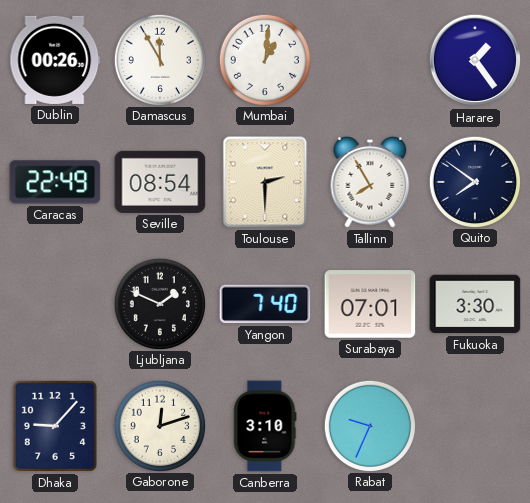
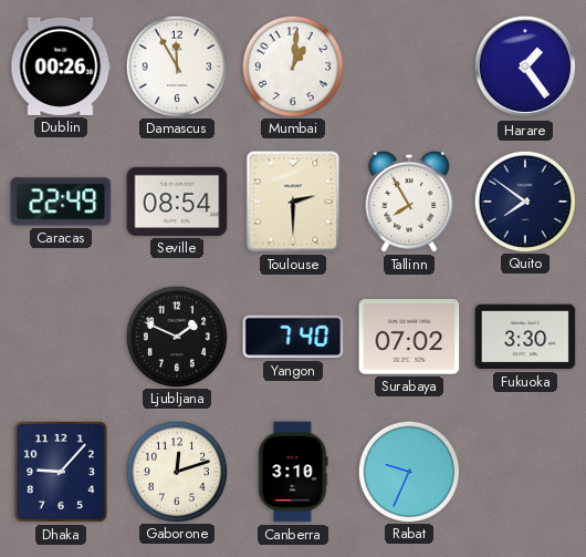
Surabaya: 07:01 -> 07:02
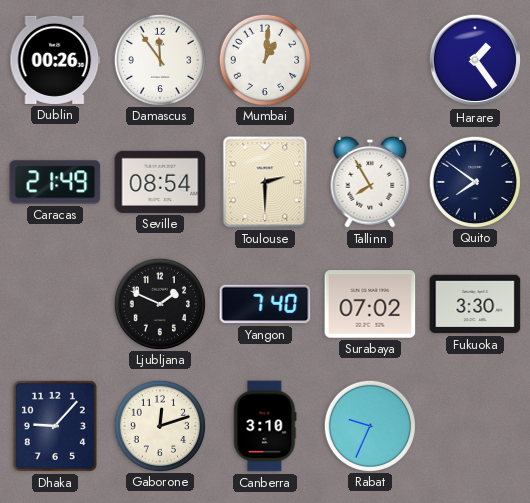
Damascus: 11:55 -> 11:54
Caracas: 22:49 -> 21:49
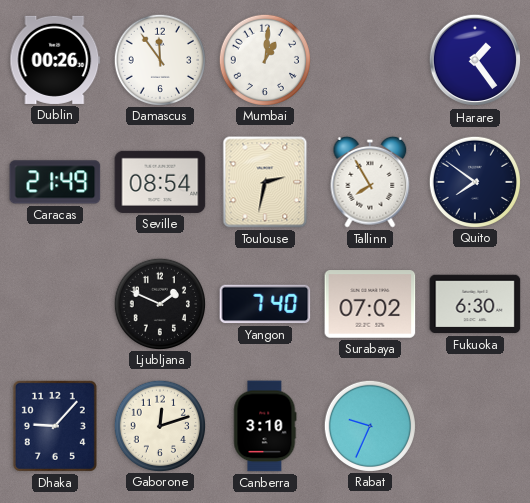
Toulouse: 2:30 -> 2:32
Fukuoka: 3:30 -> 6:30
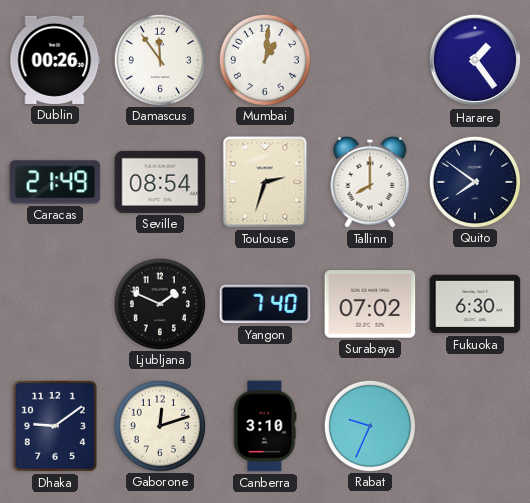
Toulouse: 2:32 -> 2:33
Tallinn: 7:55 -> 8:00
Dhaka: 9:07 -> 9:09
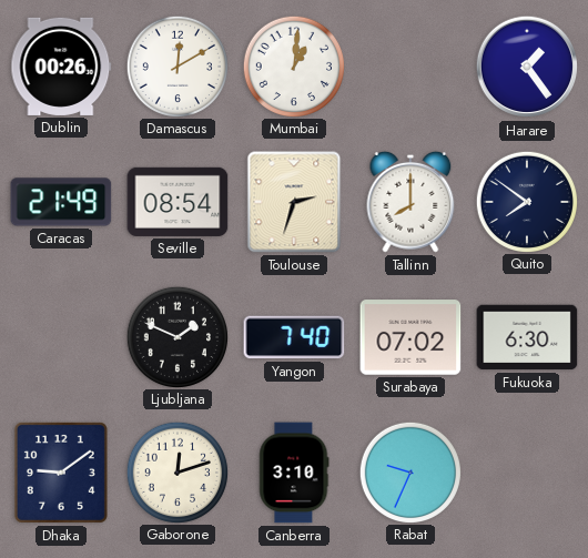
Damascus: 11:54 -> 12:10
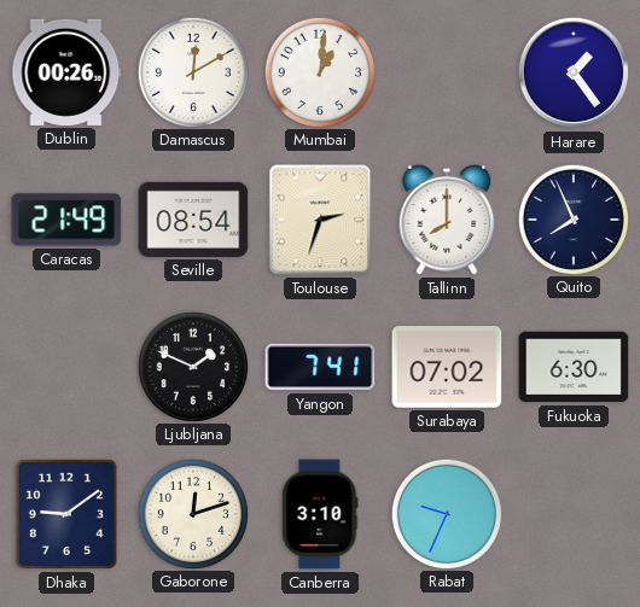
Quito: 7:51 -> 7:56
Yangon: 7:40 -> 7:41
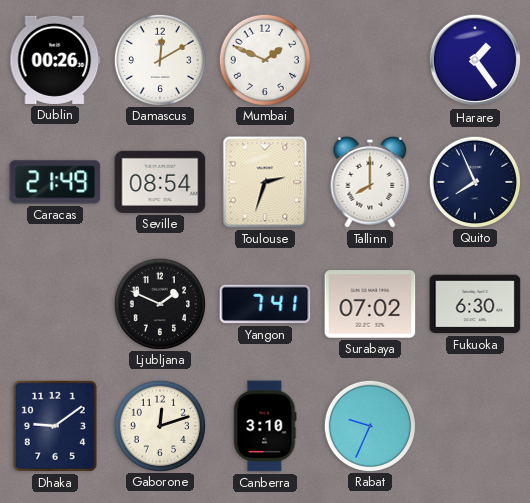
Mumbai: 1:01 -> 1:49
